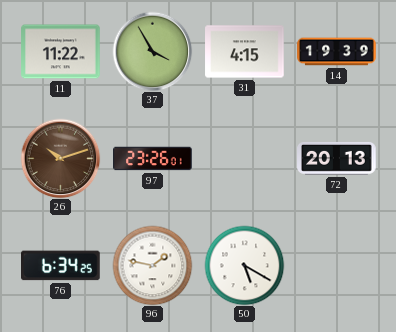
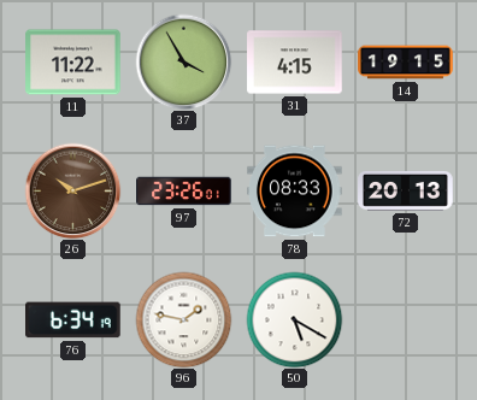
14: 19:39 -> 19:15
78: none -> 08:33
76: 6:34:25 -> 6:34:19
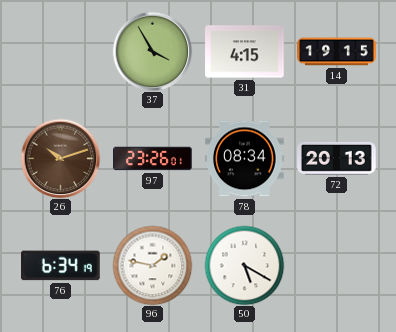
11: 11:22 -> none
78: 08:33 -> 08:34
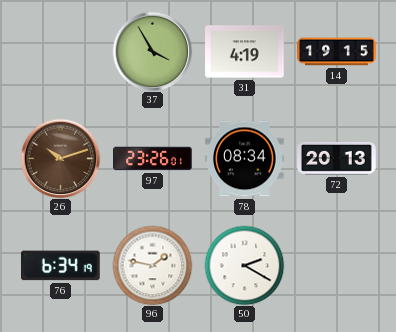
31: 4:15 -> 4:19
50: 5:20 -> 2:20
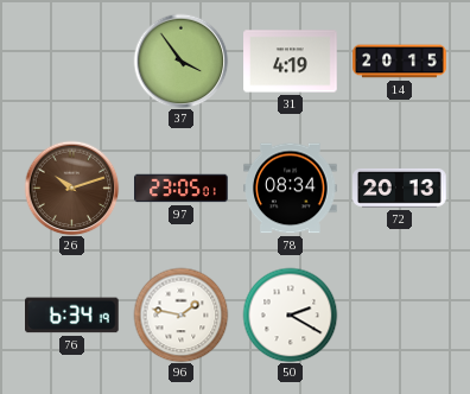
37: 3:55 -> 3:54
14: 19:15 -> 20:15
97: 23:26 -> 23:05
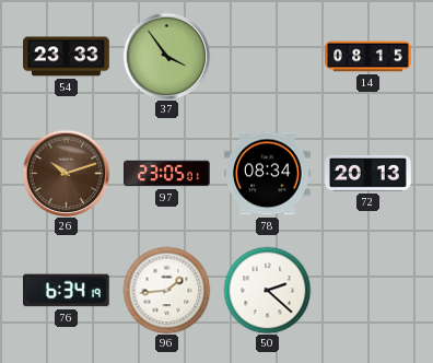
54: none -> 23:33
31: 4:19 -> none
14: 20:15 -> 08:15
96: 1:47 -> 1:44
50: 2:20 -> 2:22
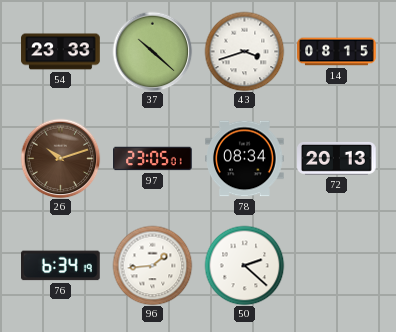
37: 3:54 -> 10:22
43: none -> 3:42
